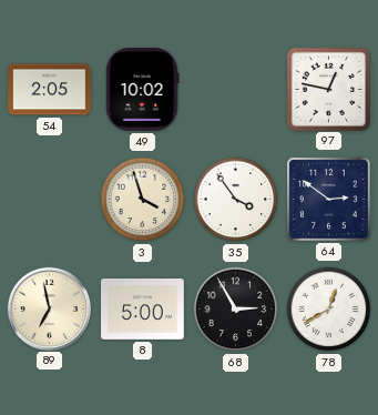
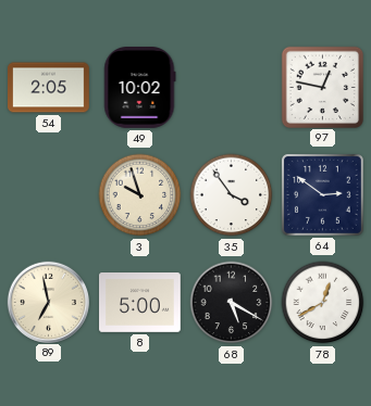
3: 3:57 -> 9:57
68: 2:55 -> 5:20
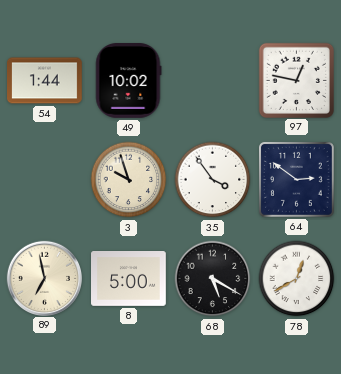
54: 2:05 -> 1:44
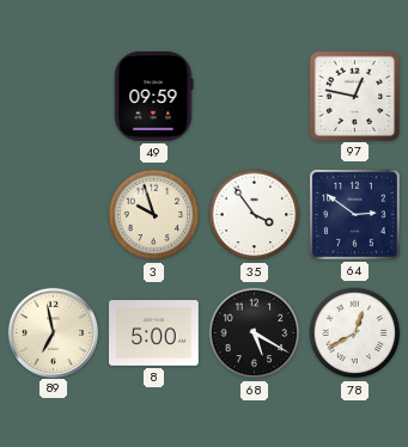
54: 1:44 -> none
49: 10:02 -> 09:59
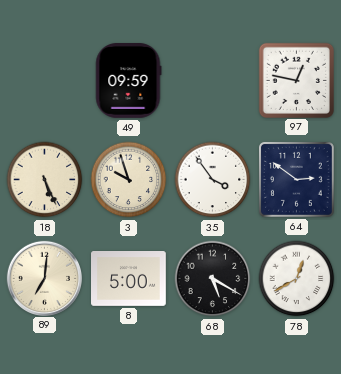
18: none -> 5:26
89: 6:58 -> 7:01
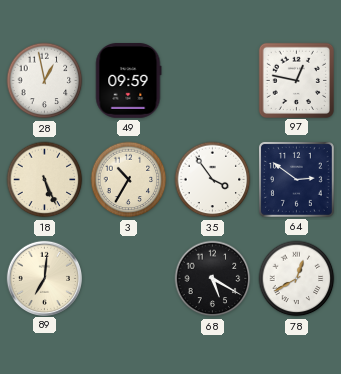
28: none -> 12:58
3: 9:57 -> 10:35
8: 5:00 -> none
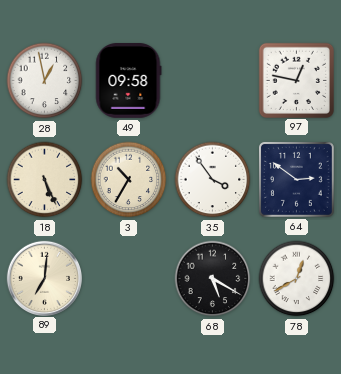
49: 09:59 -> 09:58
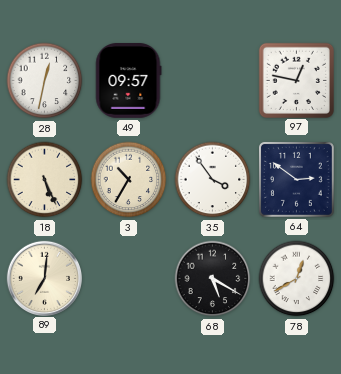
28: 12:58 -> 12:32
49: 09:58 -> 09:57
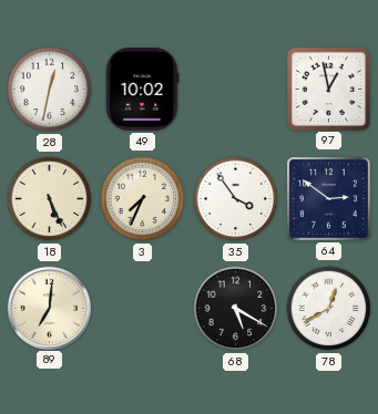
49: 09:57 -> 10:02
97: 12:47 -> 12:58
3: 10:35 -> 7:34
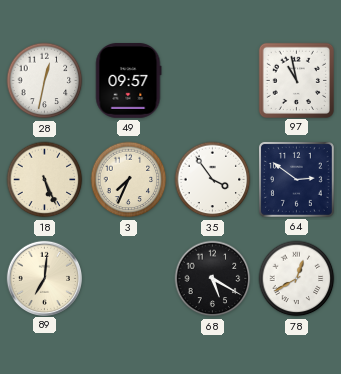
49: 10:02 -> 09:57
97: 12:58 -> 10:58
